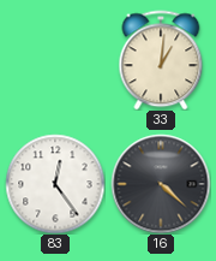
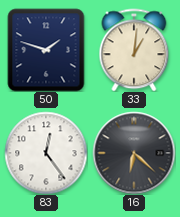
50: none -> 1:48
16: 4:22 -> 6:22
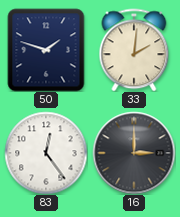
33: 1:01 -> 2:01
16: 6:22 -> 3:00
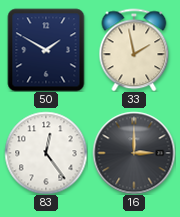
50: 1:48 -> 1:50
33: 2:01 -> 1:58
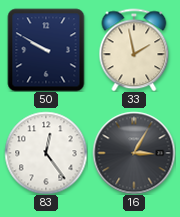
50: 1:50 -> 9:50
16: 3:00 -> 3:05
